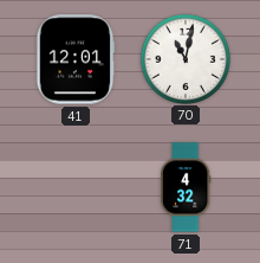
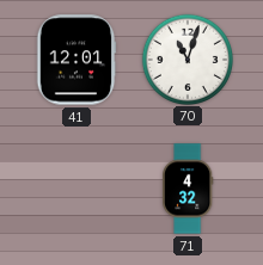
70: 11:02 -> 11:03
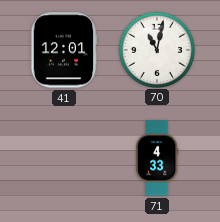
70: 11:03 -> 11:02
71: 4:32 -> 4:33
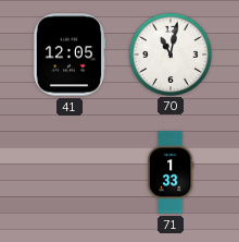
41: 12:01 -> 12:05
71: 4:33 -> 1:33
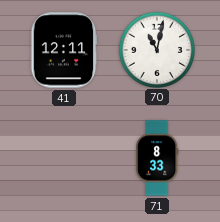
41: 12:05 -> 12:11
71: 1:33 -> 8:33
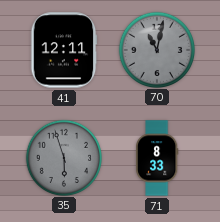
70 dial: white -> grey
35: none -> 5:57
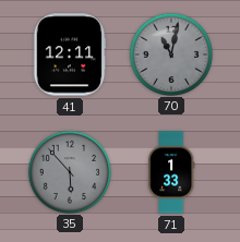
35: 5:57 -> 5:53
71: 8:33 -> 1:33
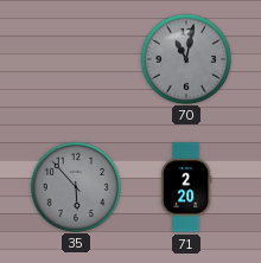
41: 12:11 -> none
71: 1:33 -> 2:20
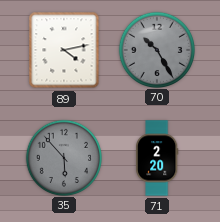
89: none -> 4:13
70: 11:02 -> 10:25
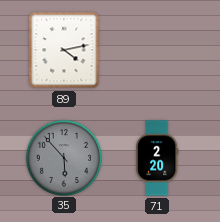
70: 10:25 -> none
